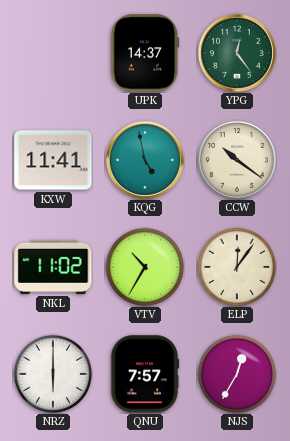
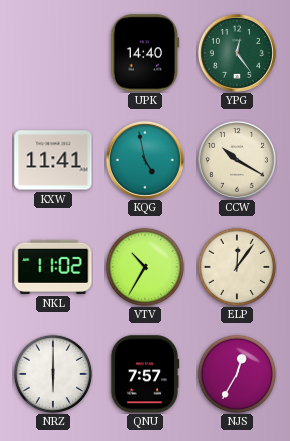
UPK: 14:37 -> 14:40
CCW: 10:21 -> 10:20
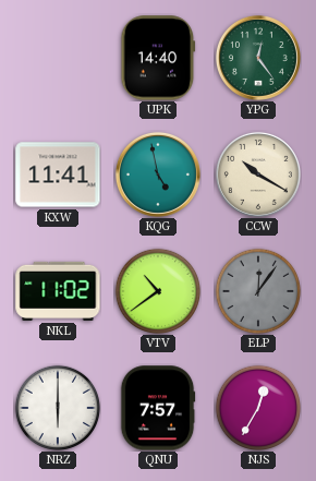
VTV: 10:35 -> 10:39
ELP dial: cream -> grey
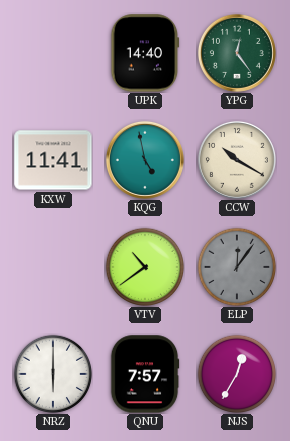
NKL: 11:02 -> none
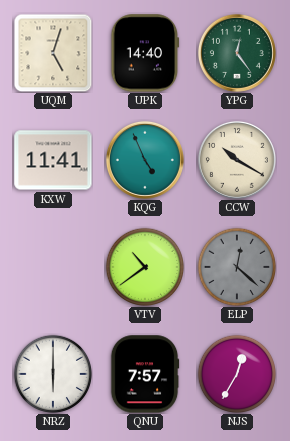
UQM: none -> 5:03
KQG: 4:58 -> 4:56
ELP: 12:06 -> 12:22
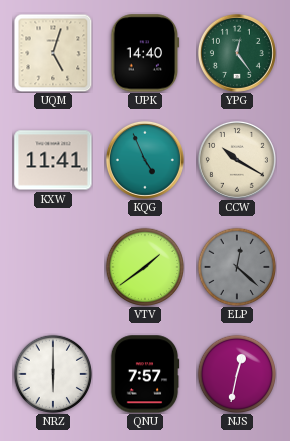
VTV: 10:39 -> 1:39
NJS: 12:35 -> 12:32
